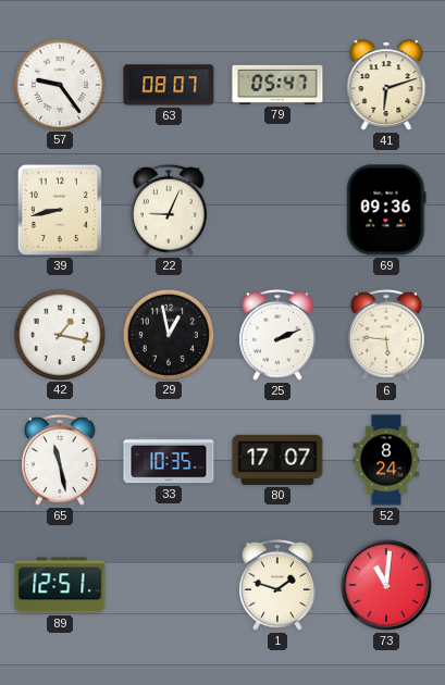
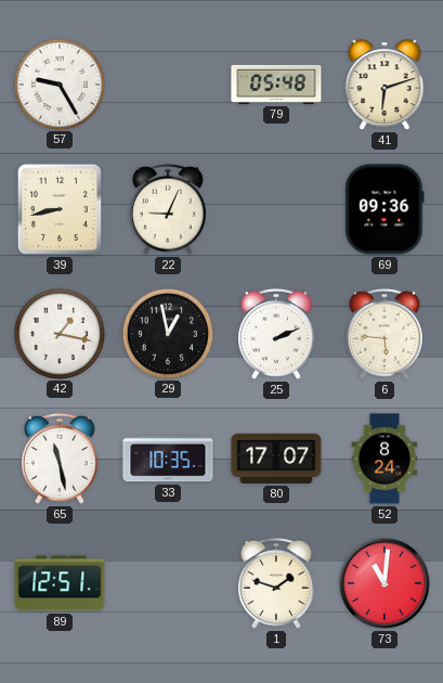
57: 9:24 -> 9:25
63: 08:07 -> none
79: 05:47 -> 05:48
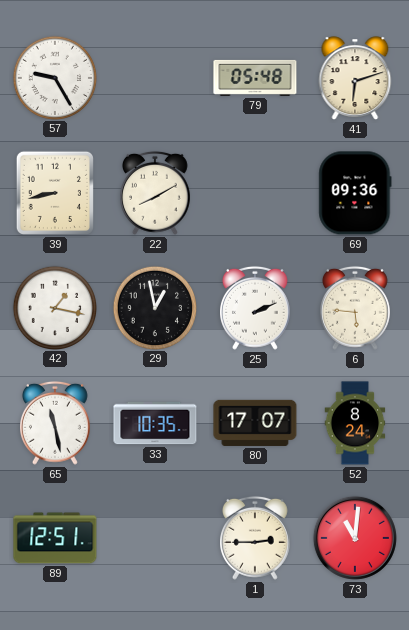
22: 9:04 -> 8:10
1: 1:48 -> 2:45
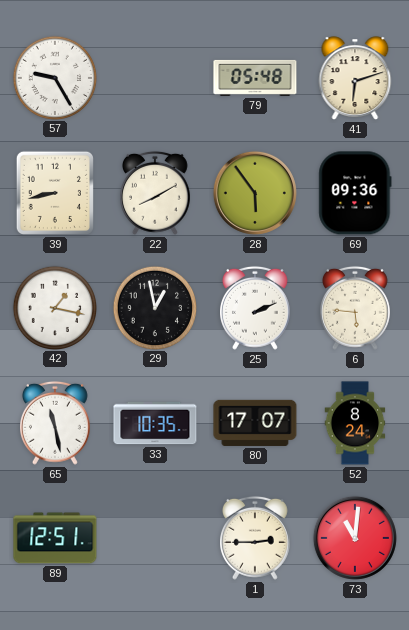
28: none -> 5:54
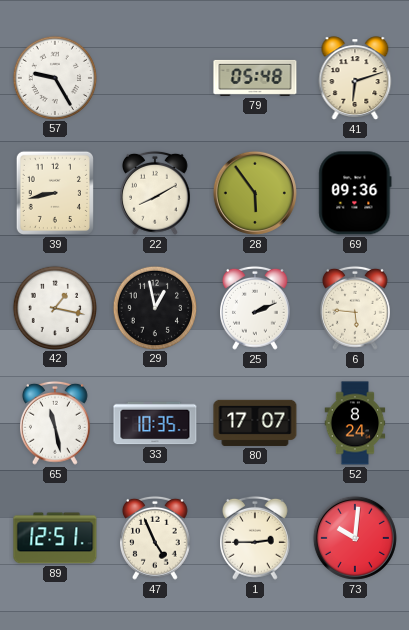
47: none -> 4:56
73: 11:01 -> 10:01
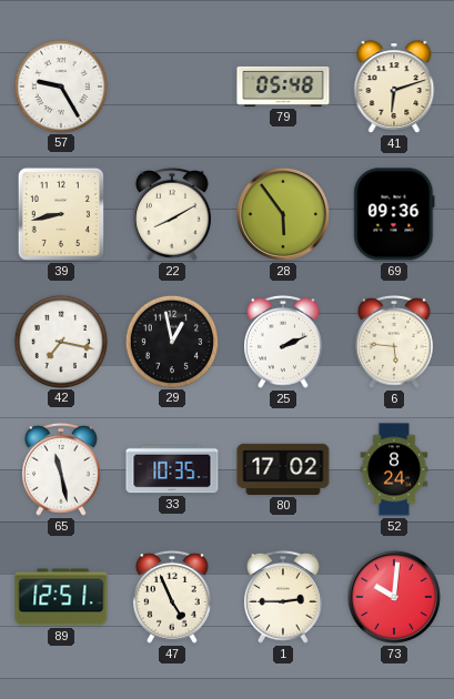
42: 1:17 -> 7:17
80: 17:07 -> 17:02
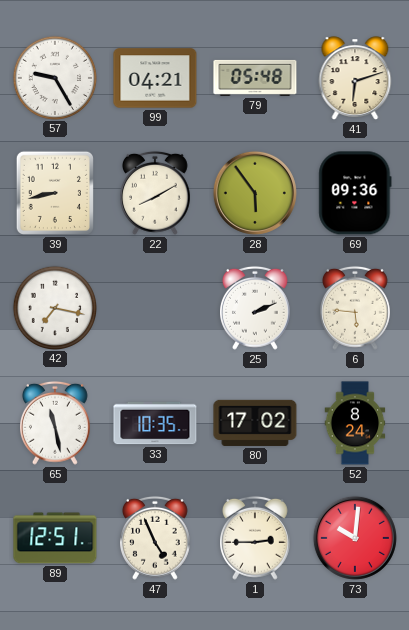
99: none -> 04:21
29: 12:58 -> none
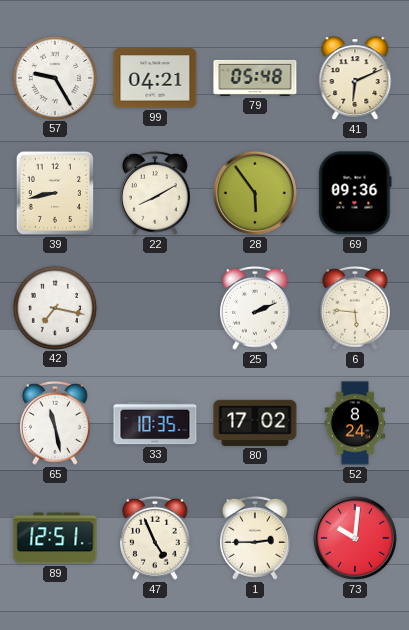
41: 6:12 -> 6:11
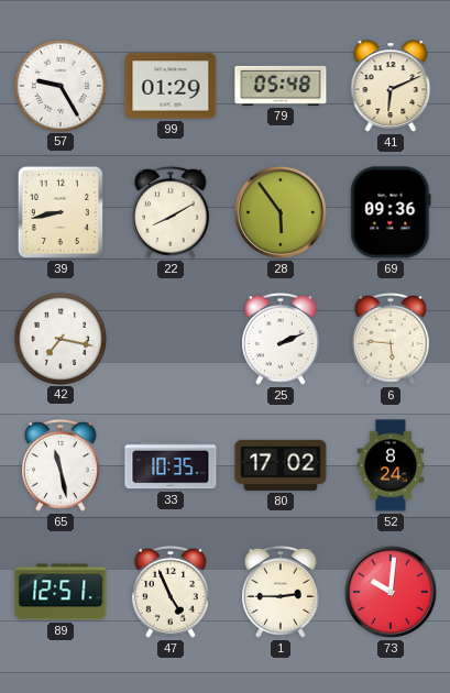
99: 04:21 -> 01:29
